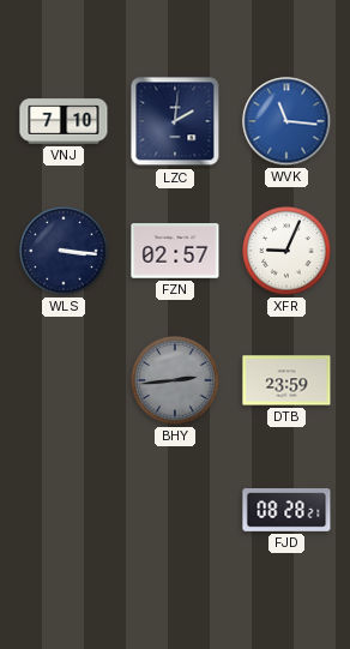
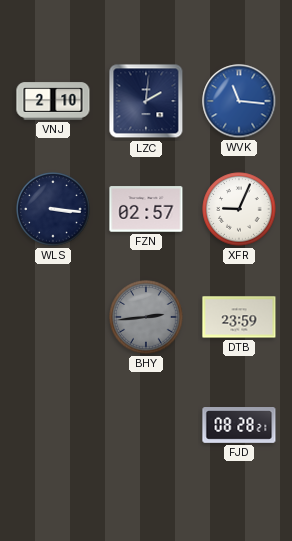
VNJ: 7:10 -> 2:10
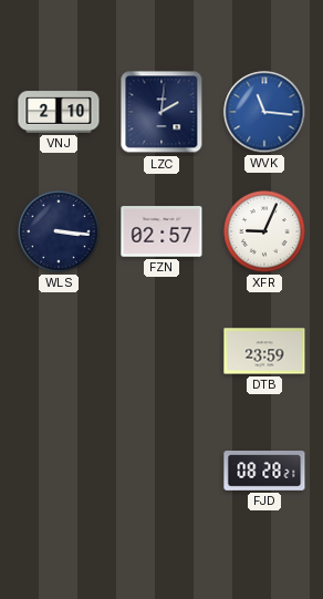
BHY: 2:44 -> none
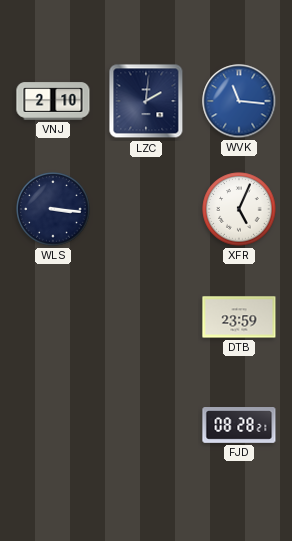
FZN: 02:57 -> none
XFR: 9:04 -> 5:04
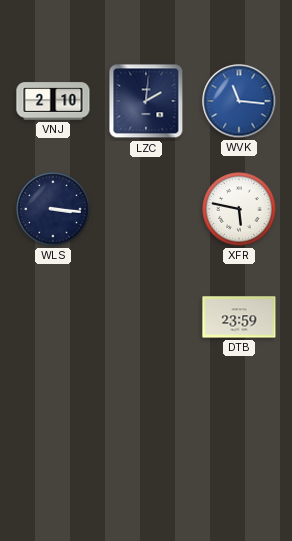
XFR: 5:04 -> 5:47
FJD: 08:28 -> none
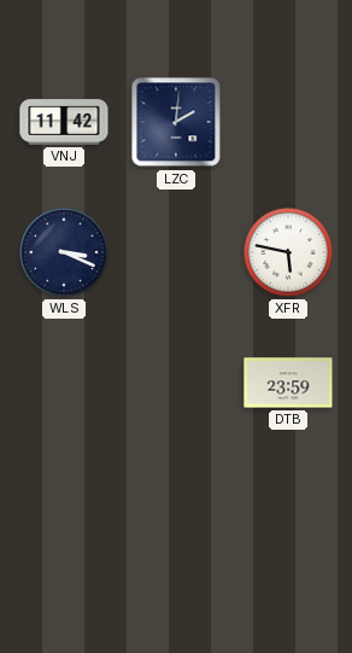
VNJ: 2:10 -> 11:42
WVK: 11:16 -> none
WLS: 3:16 -> 3:19
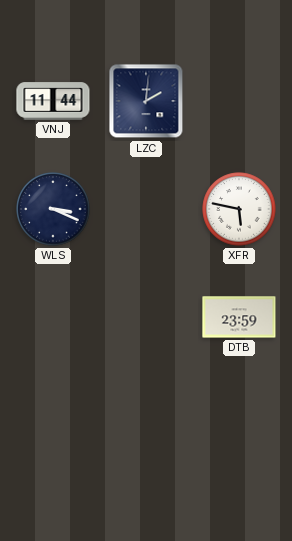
VNJ: 11:42 -> 11:44
